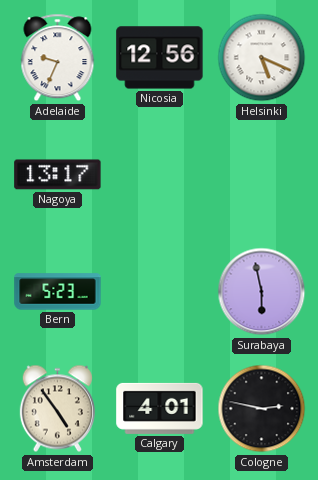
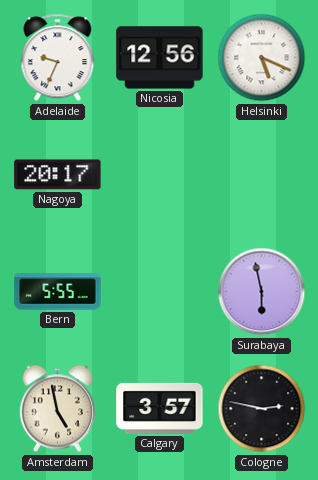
Nagoya: 13:17 -> 20:17
Bern: 5:23 -> 5:55
Amsterdam: 4:54 -> 4:58
Calgary: 4:01 -> 3:57
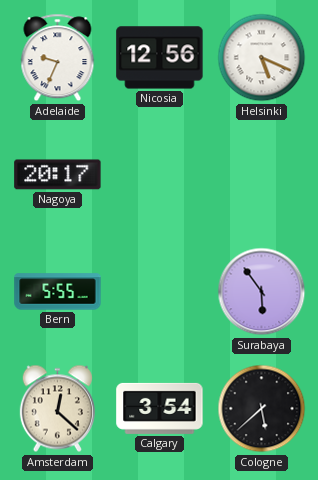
Surabaya: 5:58 -> 5:54
Amsterdam: 4:58 -> 12:22
Calgary: 3:57 -> 3:54
Cologne: 2:47 -> 5:38
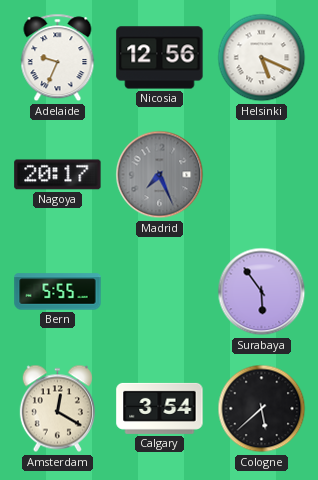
Madrid: none -> 7:26
Amsterdam: 12:22 -> 12:20
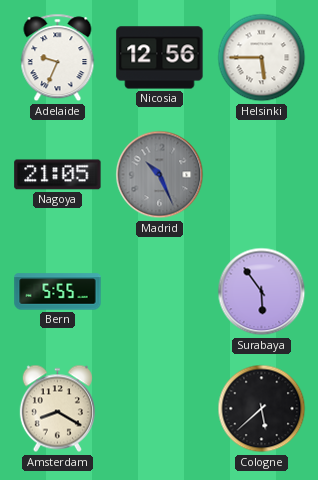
Helsinki: 5:19 -> 5:45
Nagoya: 20:17 -> 21:05
Madrid: 7:26 -> 10:26
Amsterdam: 12:20 -> 8:20
Calgary: 3:54 -> none
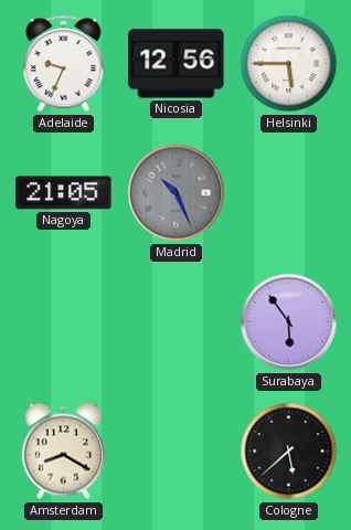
Bern: 5:55 -> none
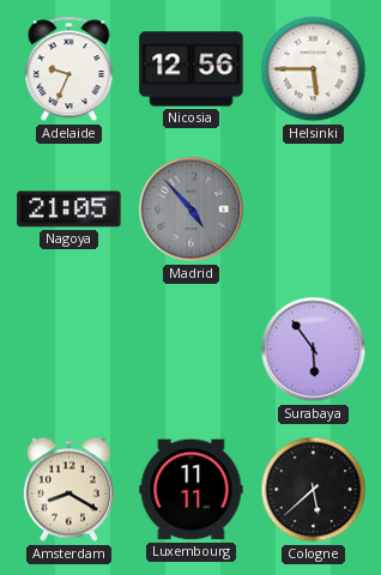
Madrid: 10:26 -> 4:53
Luxembourg: none -> 11:11
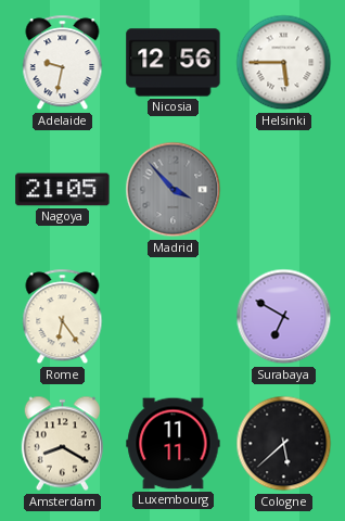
Adelaide: 9:34 -> 9:32
Madrid: 4:53 -> 3:53
Rome: none -> 6:24
Surabaya: 5:54 -> 6:50
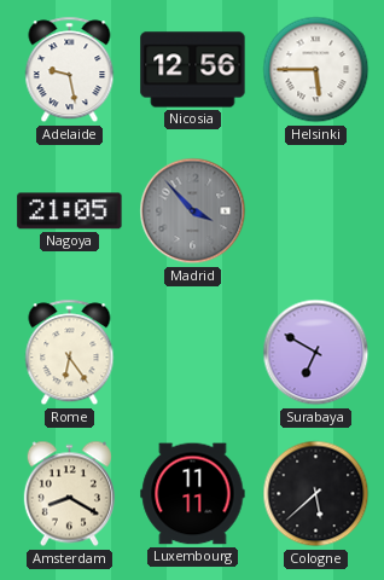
Adelaide: 9:32 -> 9:28
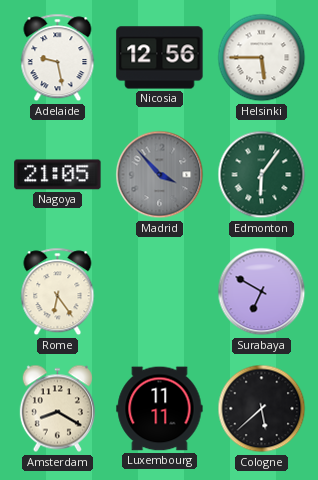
Edmonton: none -> 6:06
